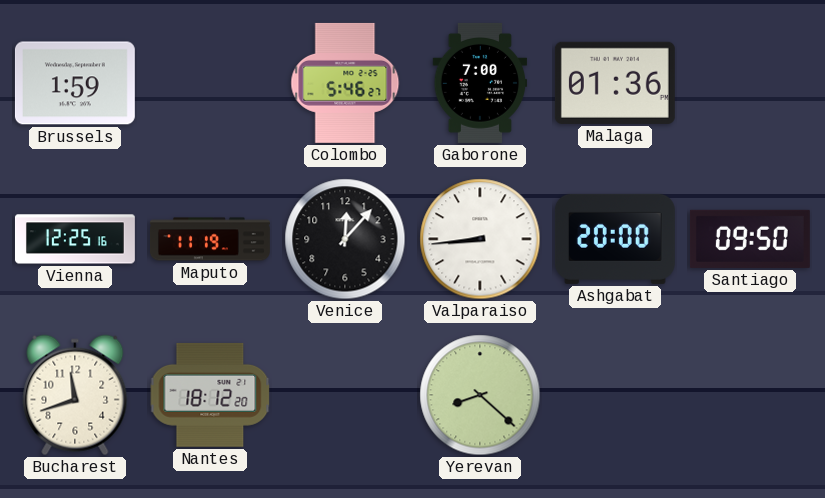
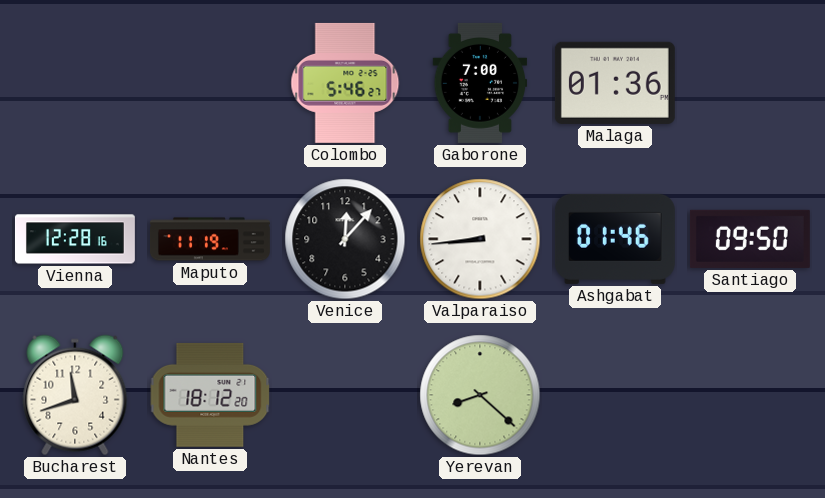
Brussels: 1:59 -> none
Vienna: 12:25 -> 12:28
Ashgabat: 20:00 -> 01:46
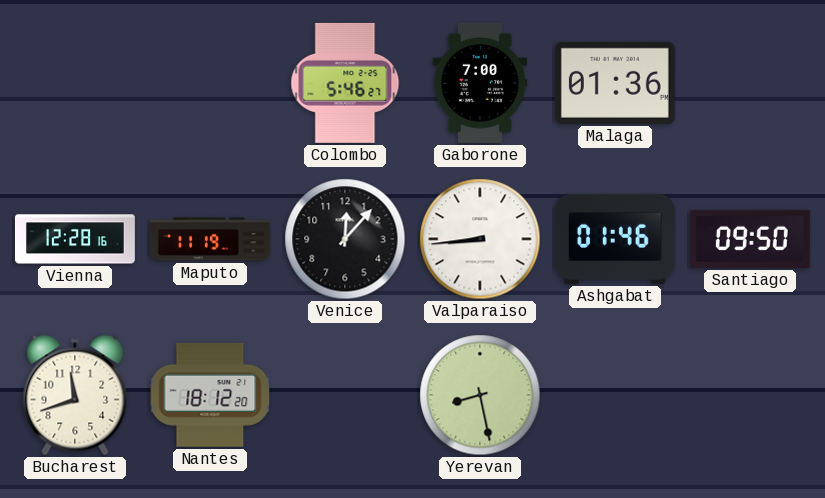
Yerevan: 8:22 -> 8:28
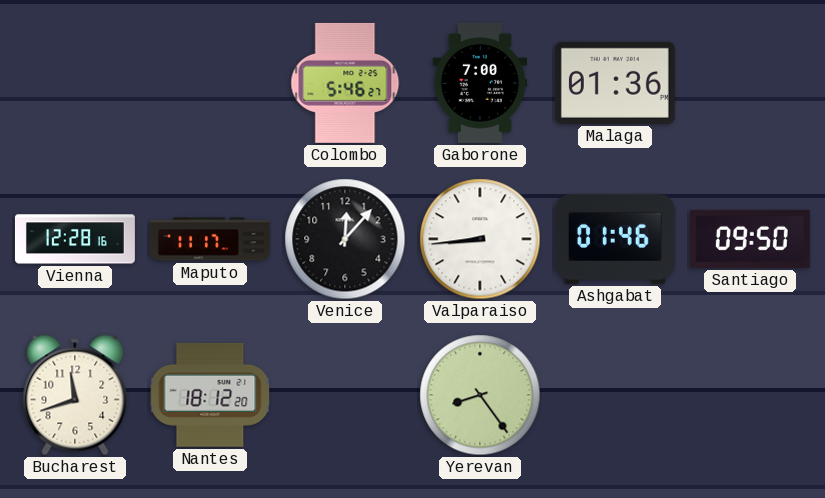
Maputo: 11:19 -> 11:17
Yerevan: 8:28 -> 8:24
